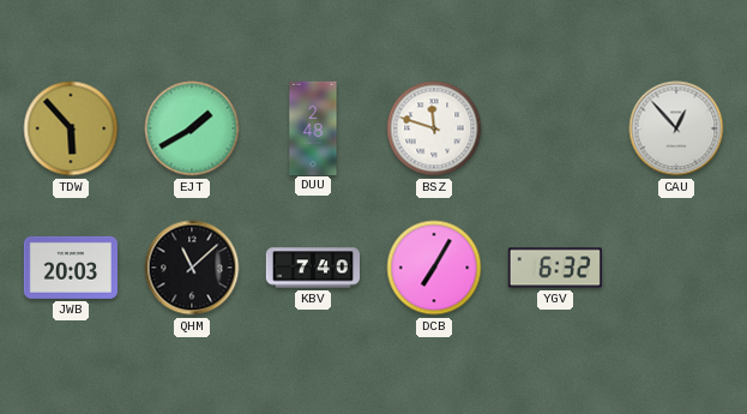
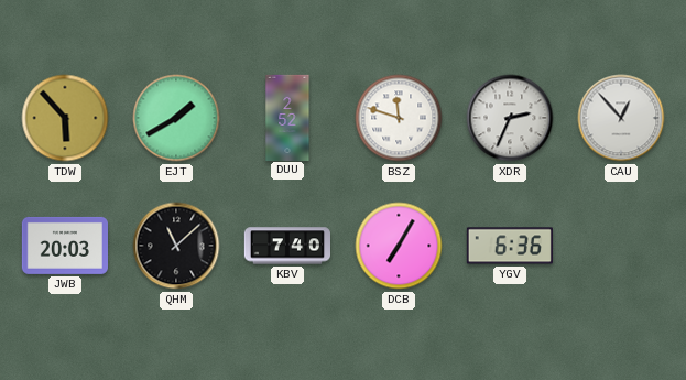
DUU: 2:48 -> 2:52
XDR: none -> 2:34
YGV: 6:32 -> 6:36
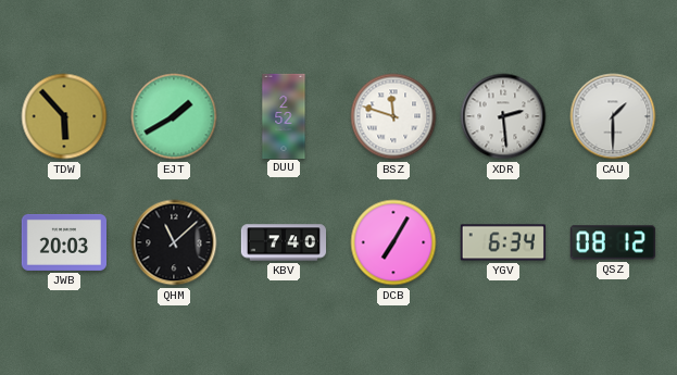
XDR: 2:34 -> 2:29
CAU: 12:53 -> 1:30
YGV: 6:36 -> 6:34
QSZ: none -> 08:12
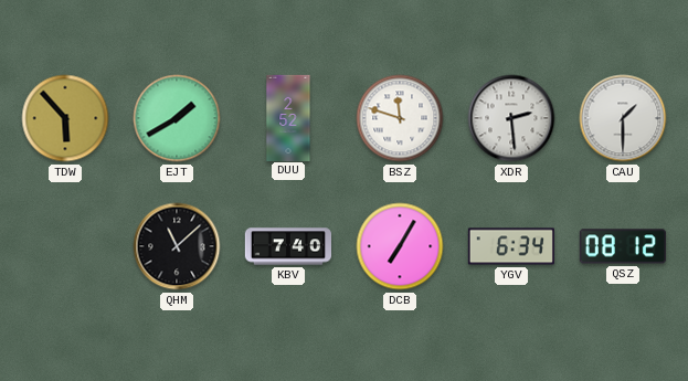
JWB: 20:03 -> none
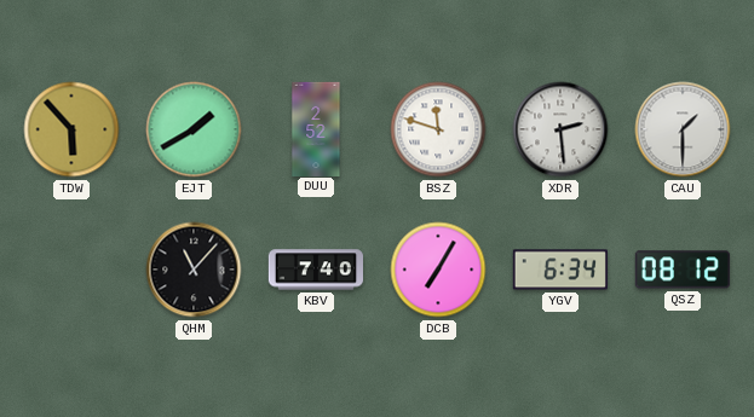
QHM: 11:08 -> 11:07
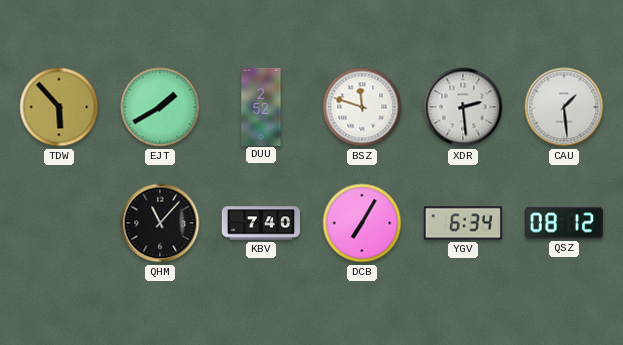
CAU: 1:30 -> 1:29
